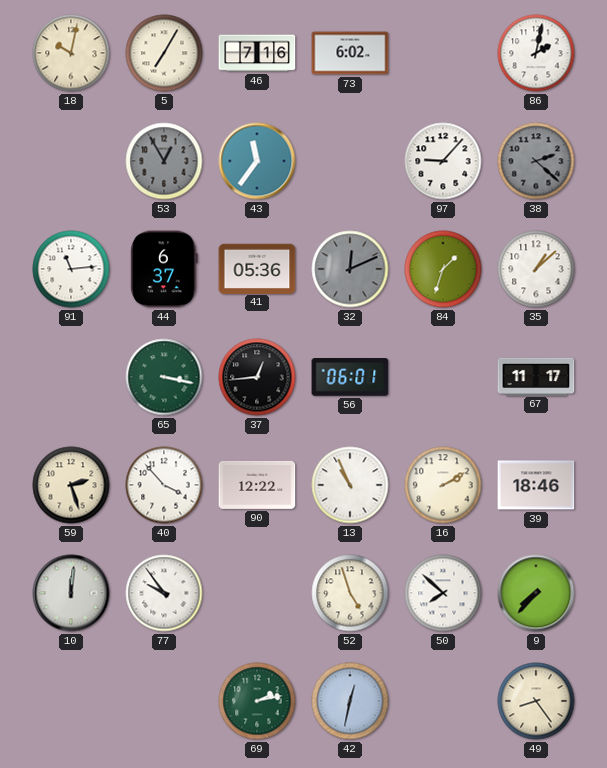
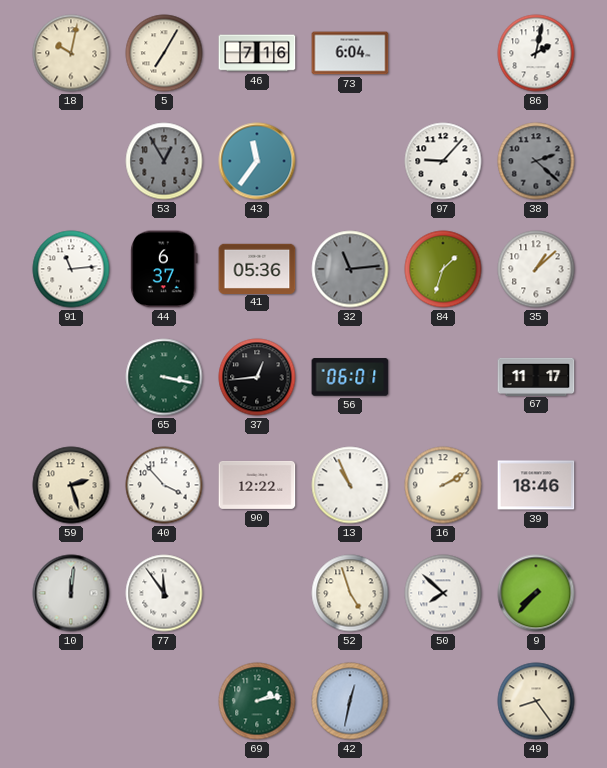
73: 6:02 -> 6:04
32: 12:11 -> 11:14
77: 9:54 -> 11:54
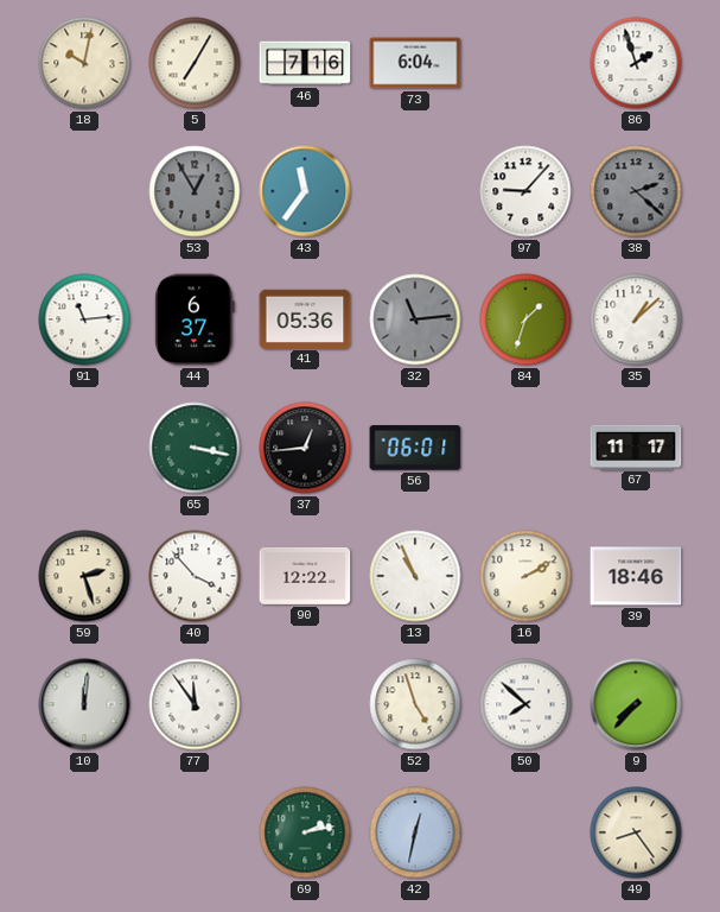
86: 2:02 -> 1:57
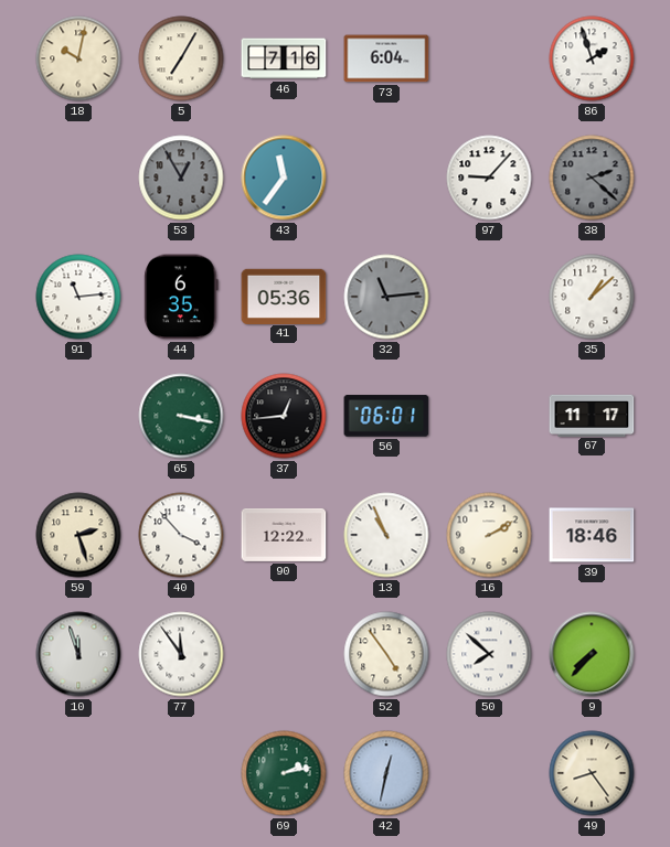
44: 6:37 -> 6:35
84: 1:33 -> none
10: 12:01 -> 11:57
52: 4:57 -> 4:54
